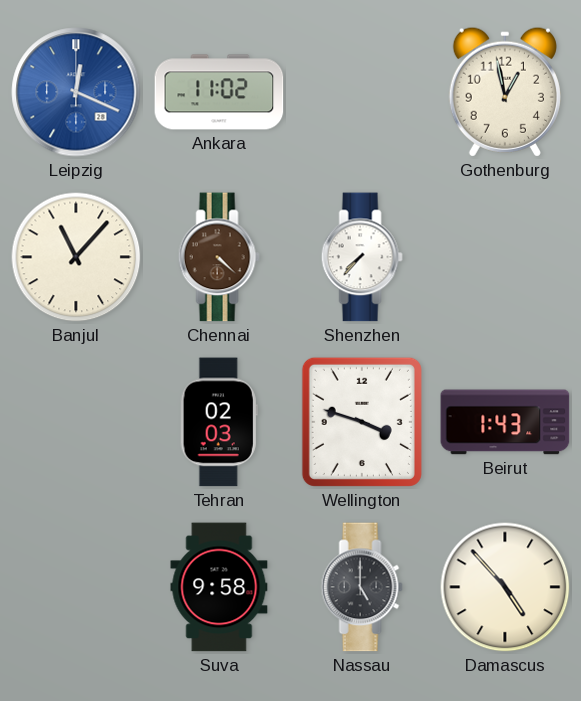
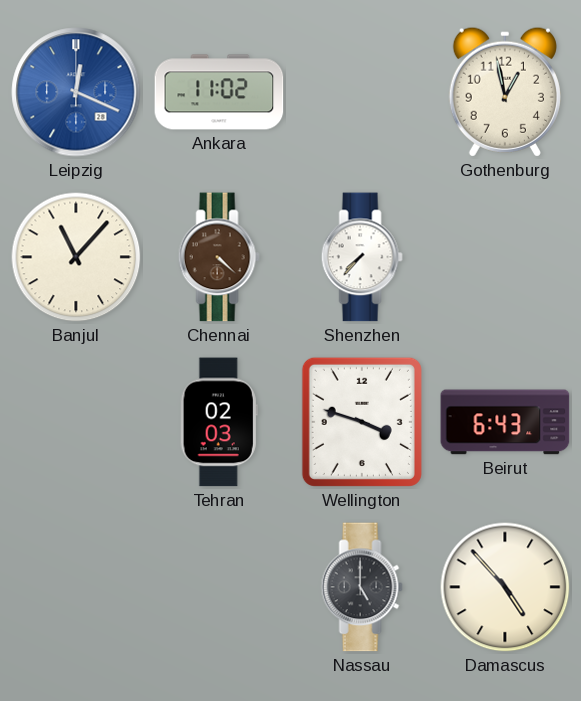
Beirut: 1:43 -> 6:43
Suva: 9:58 -> none
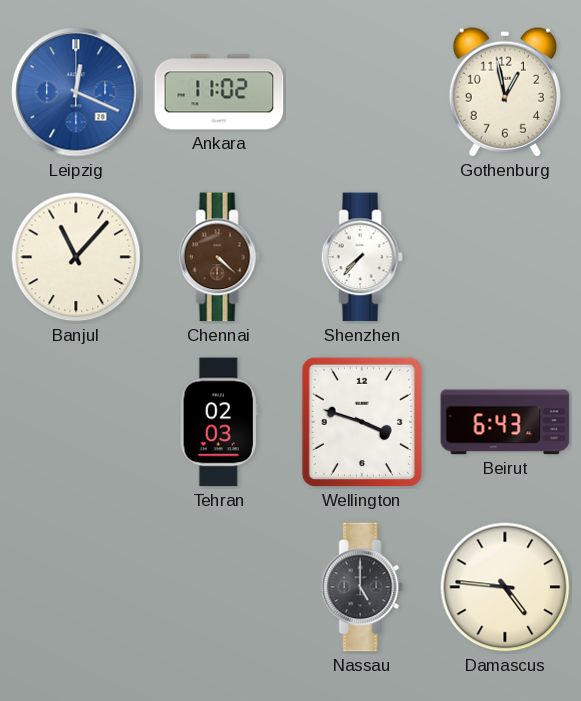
Damascus: 4:53 -> 4:46
